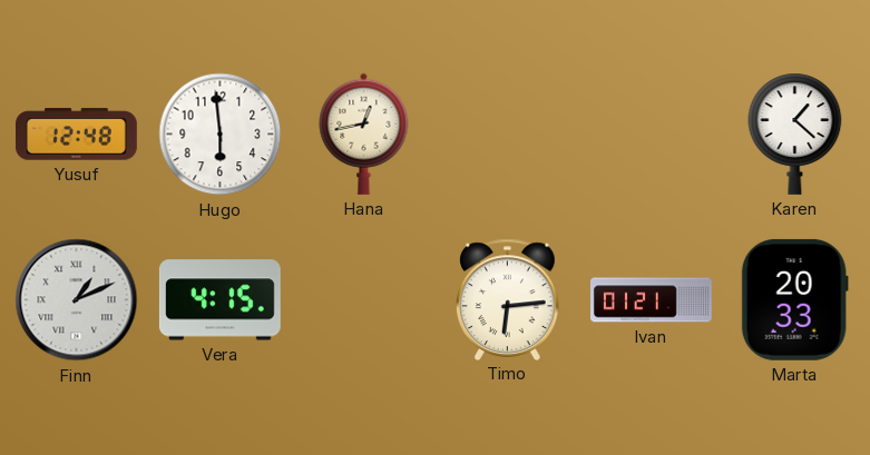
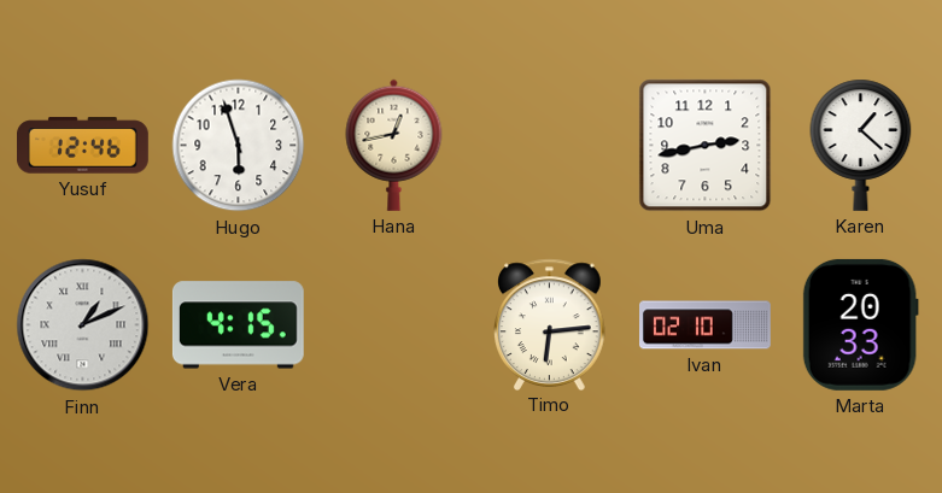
Yusuf: 12:48 -> 12:46
Hugo: 5:59 -> 5:57
Uma: none -> 2:43
Ivan: 01:21 -> 02:10
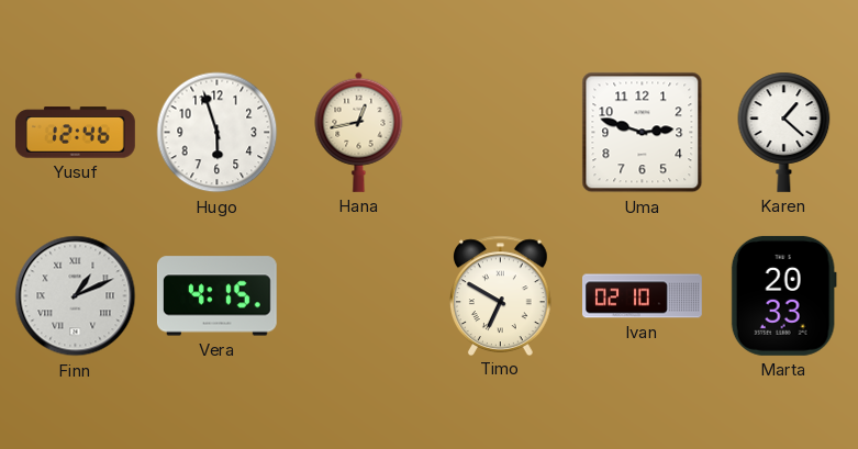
Uma: 2:43 -> 2:48
Timo: 6:14 -> 6:50
